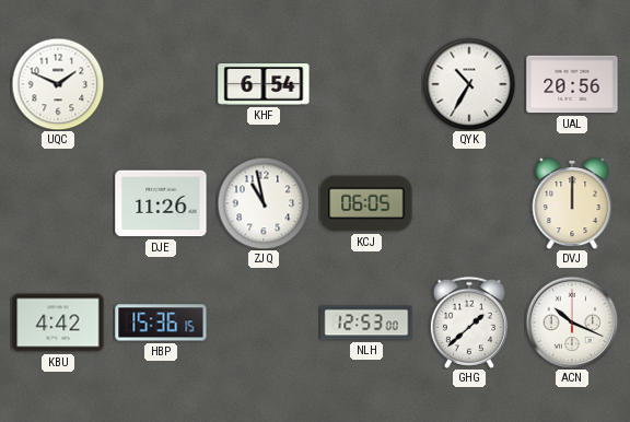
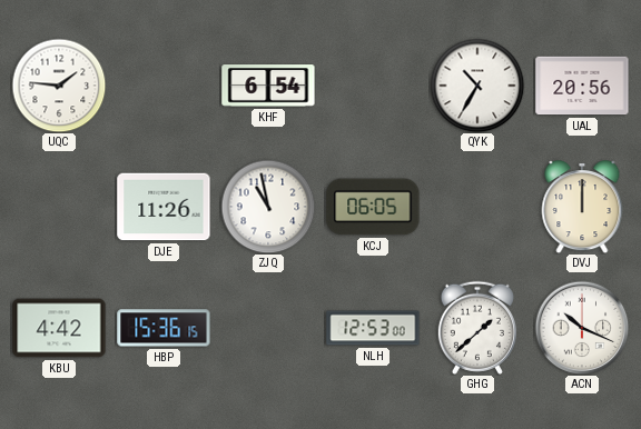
UQC: 1:49 -> 1:46
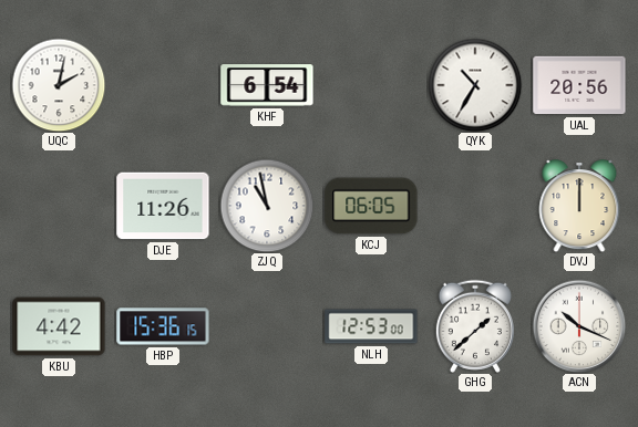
UQC: 1:46 -> 2:02
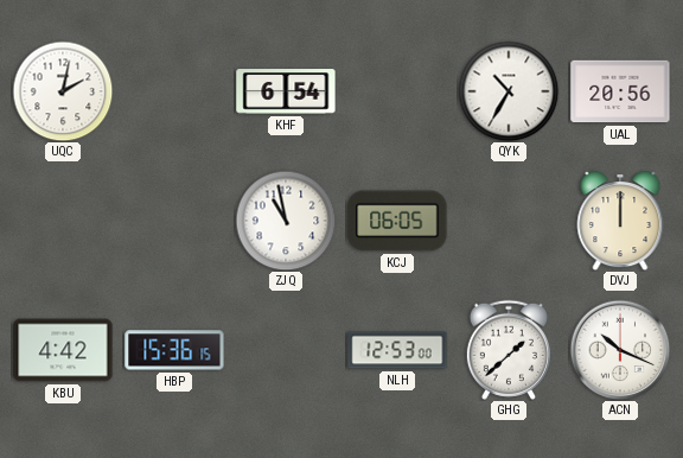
DJE: 11:26 -> none
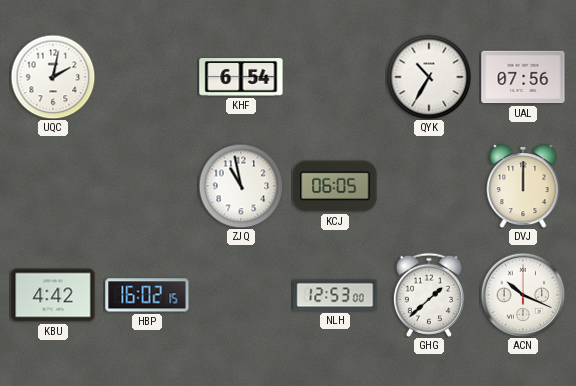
UAL: 20:56 -> 07:56
HBP: 15:36 -> 16:02
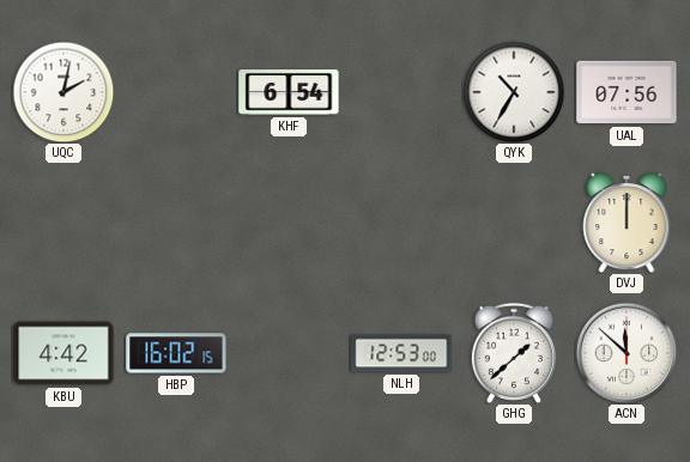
ZJQ: 10:58 -> none
KCJ: 06:05 -> none
ACN: 10:19 -> 11:52
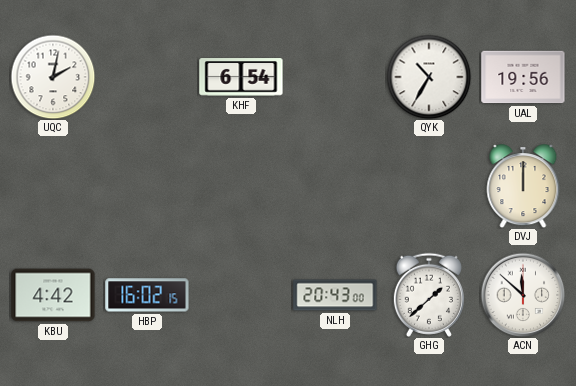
UAL: 07:56 -> 19:56
NLH: 12:53 -> 20:43
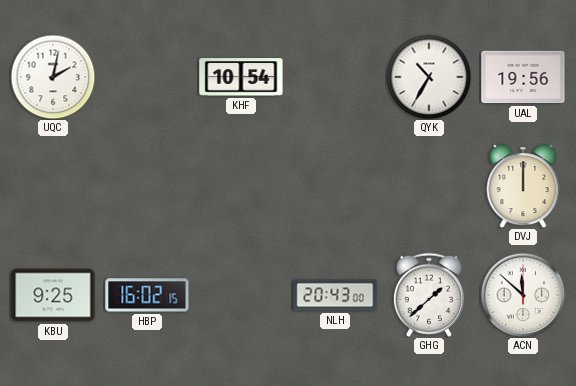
KHF: 6:54 -> 10:54
KBU: 4:42 -> 9:25
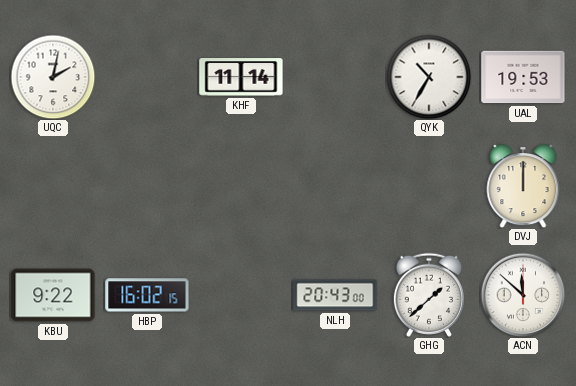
KHF: 10:54 -> 11:14
UAL: 19:56 -> 19:53
KBU: 9:25 -> 9:22
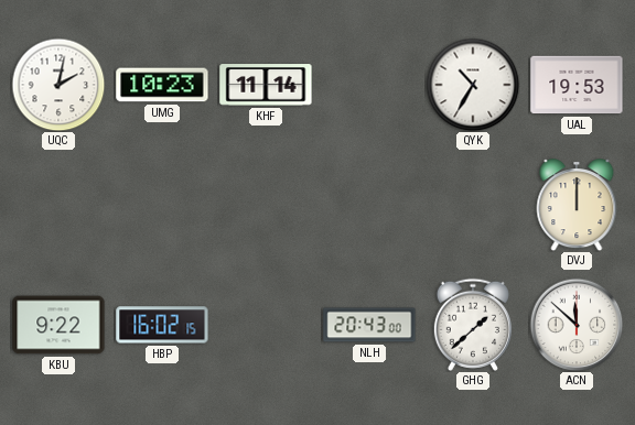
UMG: none -> 10:23
